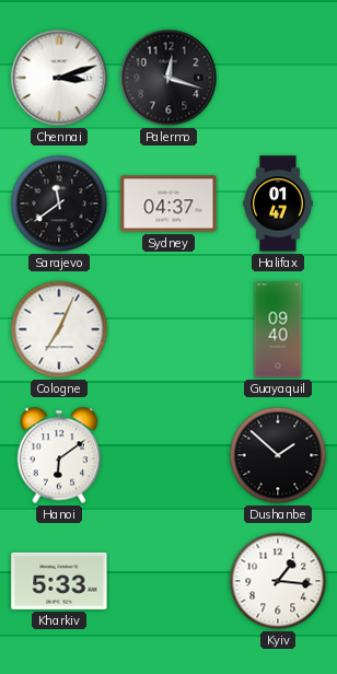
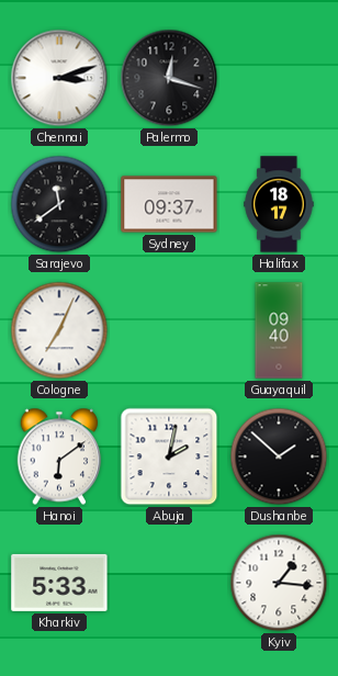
Sydney: 04:37 -> 09:37
Halifax: 01:47 -> 18:17
Abuja: none -> 2:02
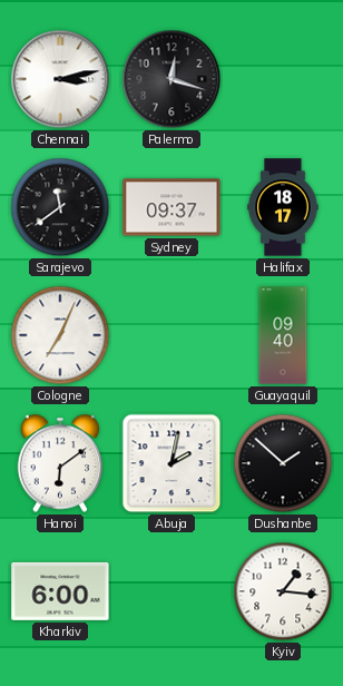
Chennai: 3:12 -> 3:13
Kharkiv: 5:33 -> 6:00
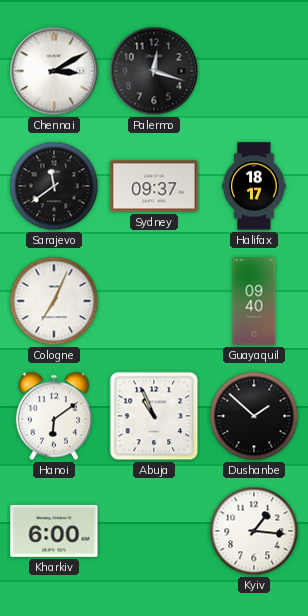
Chennai: 3:13 -> 3:10
Abuja: 2:02 -> 10:56
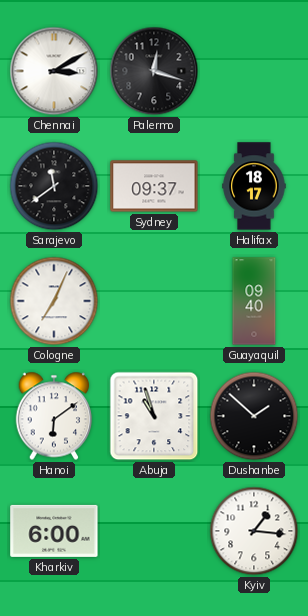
Abuja: 10:56 -> 10:57
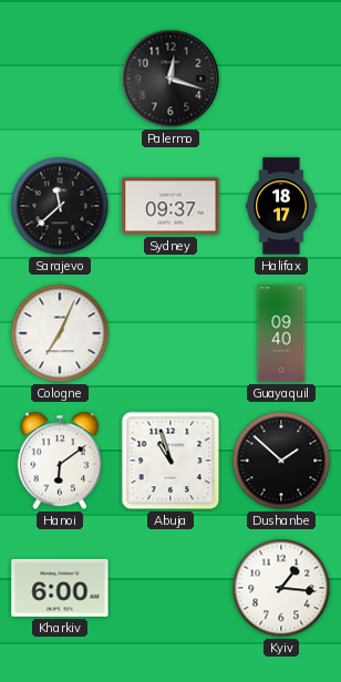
Chennai: 3:10 -> none
Sarajevo: 11:39 -> 11:38
